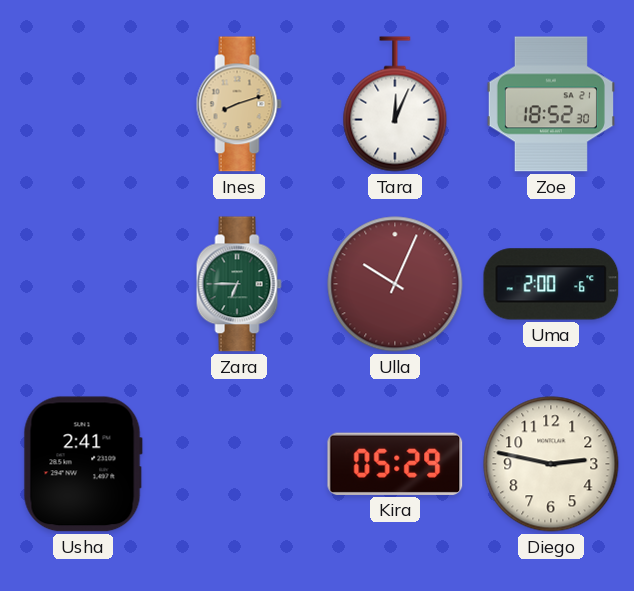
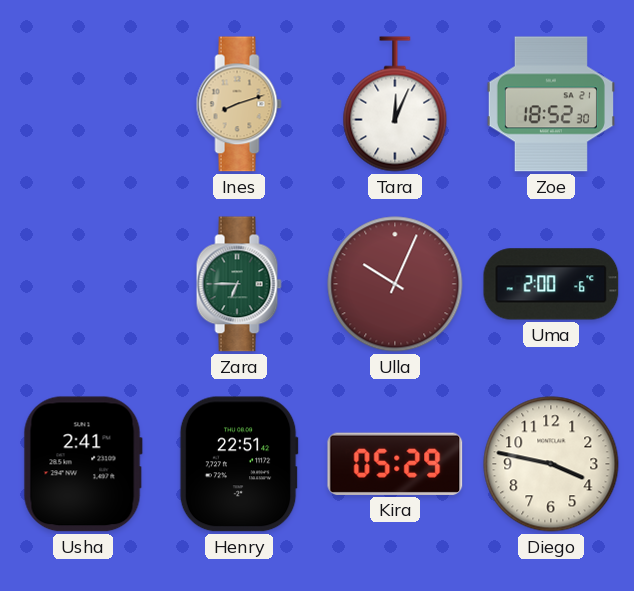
Henry: none -> 22:51
Diego: 2:47 -> 3:47
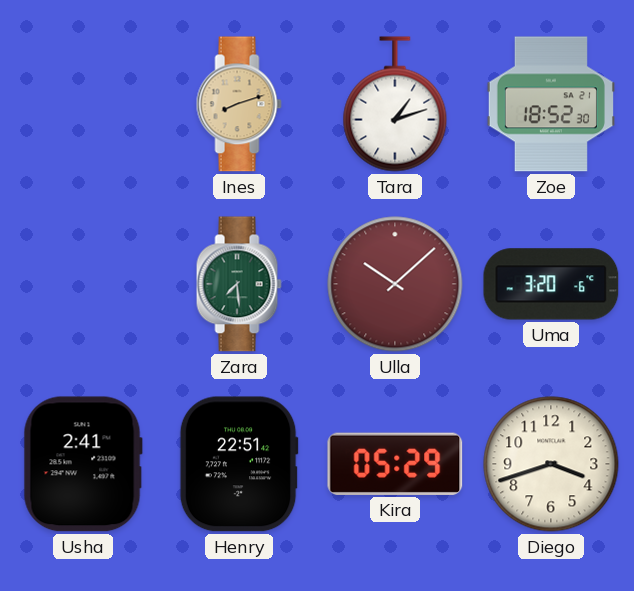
Tara: 12:04 -> 1:12
Zara: 6:45 -> 7:29
Ulla: 10:04 -> 10:08
Uma: 2:00 -> 3:20
Diego: 3:47 -> 3:42
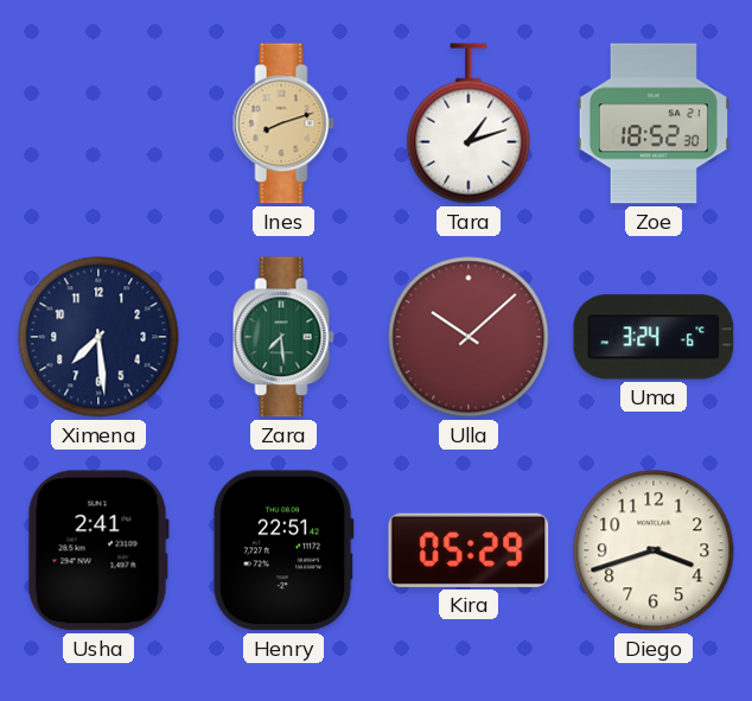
Ximena: none -> 7:29
Uma: 3:20 -> 3:24
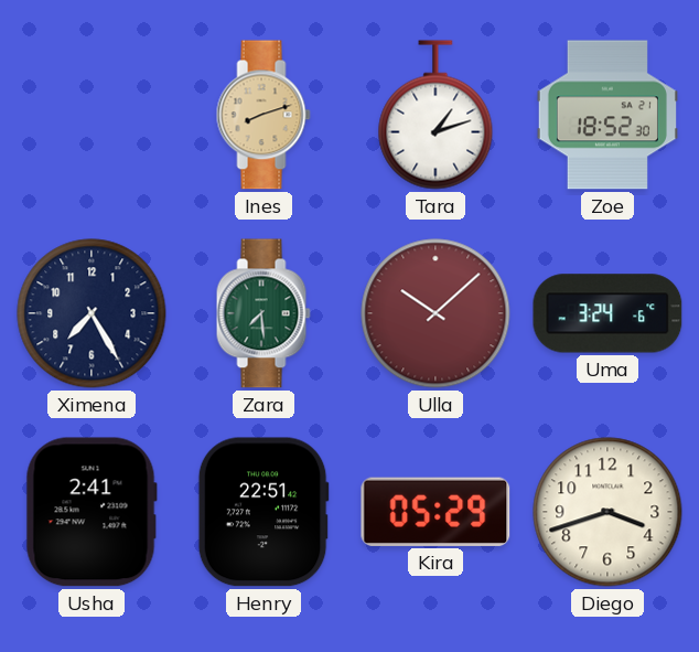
Ximena: 7:29 -> 7:25
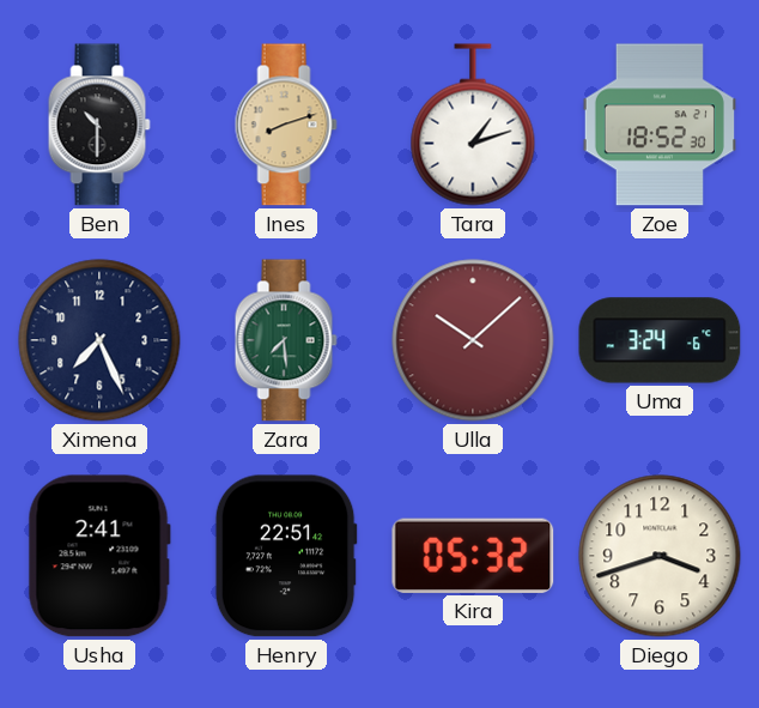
Ben: none -> 10:30
Ximena: 7:25 -> 7:26
Kira: 05:29 -> 05:32
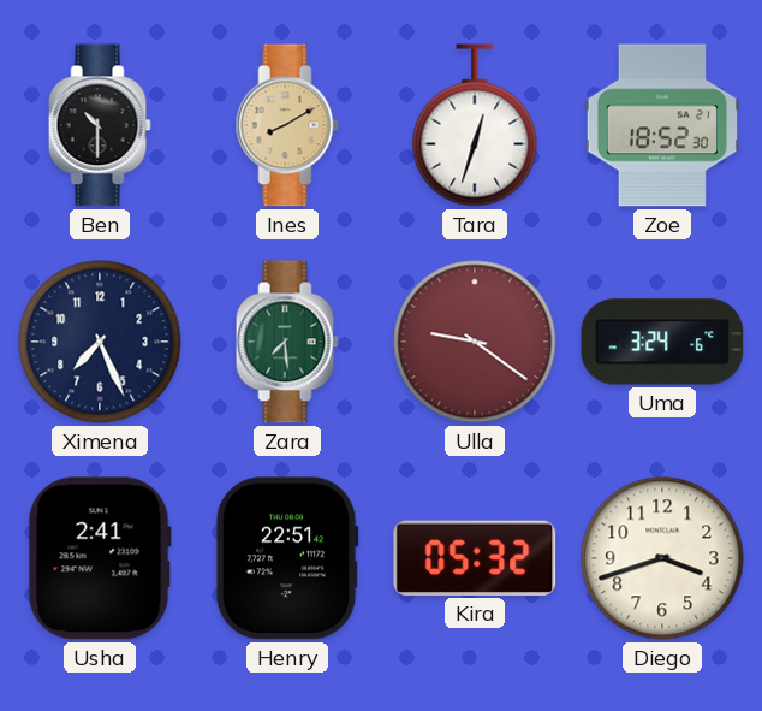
Ines: 8:12 -> 8:10
Tara: 1:12 -> 12:33
Ulla: 10:08 -> 9:21
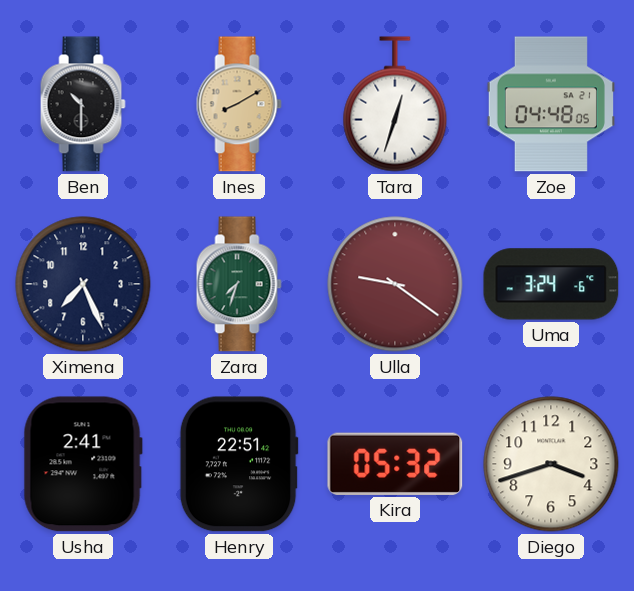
Zoe: 18:52 -> 04:48
Zara: 7:29 -> 7:33
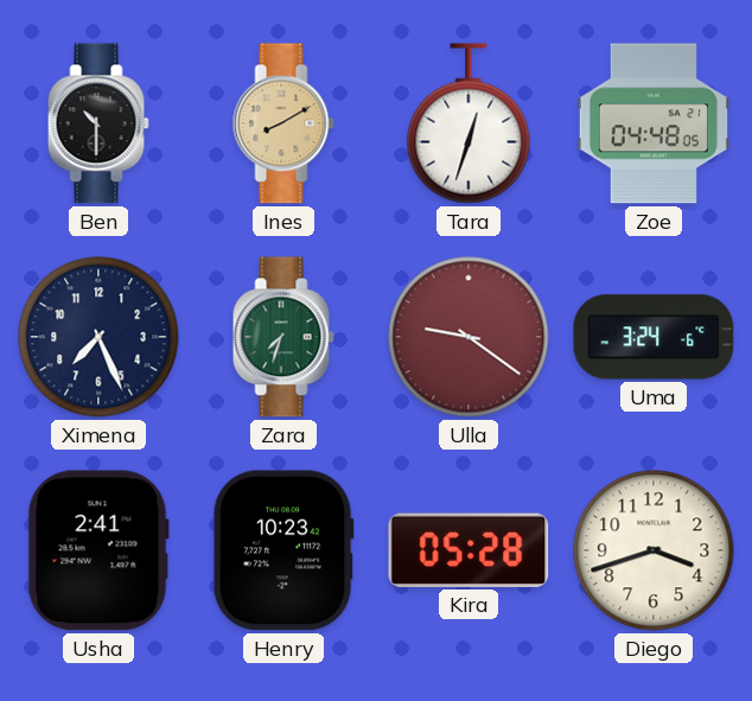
Henry: 22:51 -> 10:23
Kira: 05:32 -> 05:28
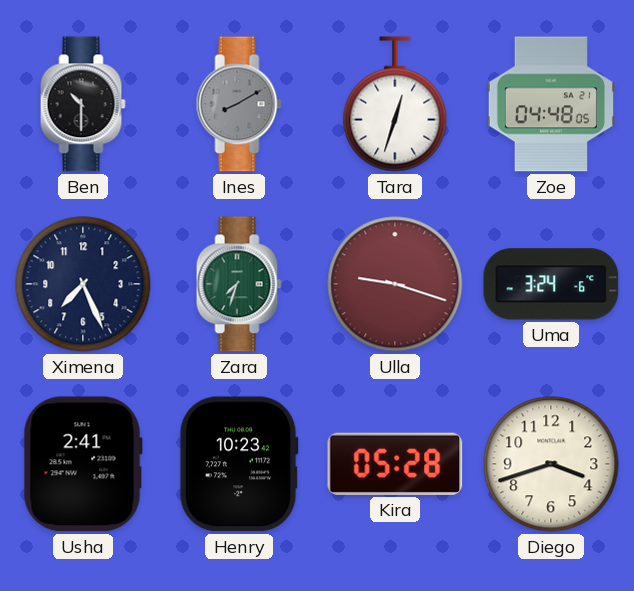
Ines dial: champagne -> grey
Ulla: 9:21 -> 9:18
